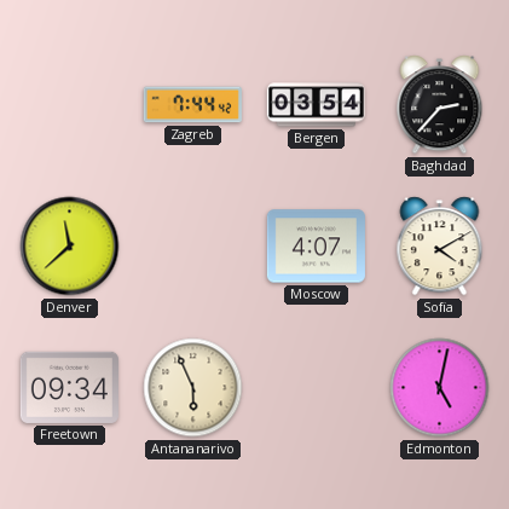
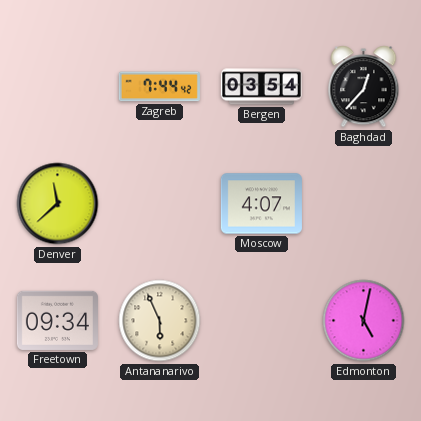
Baghdad: 2:37 -> 12:37
Sofia: 4:10 -> none
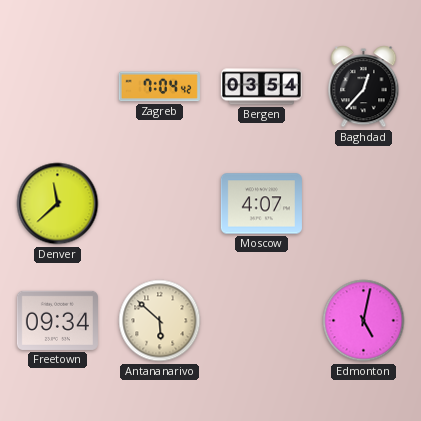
Zagreb: 7:44 -> 7:04
Antananarivo: 5:56 -> 5:52
